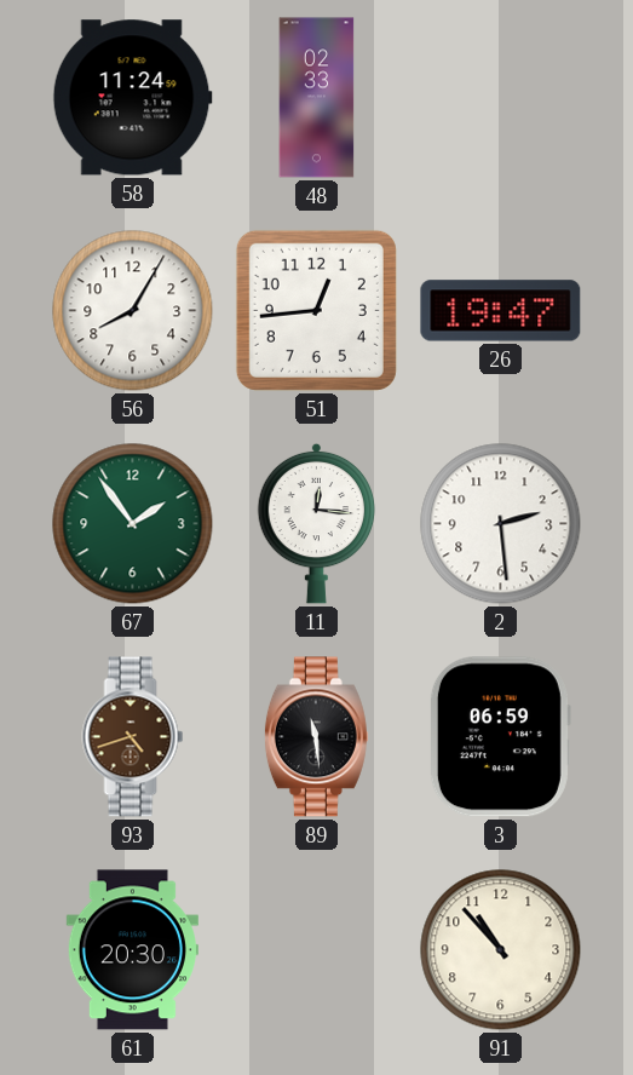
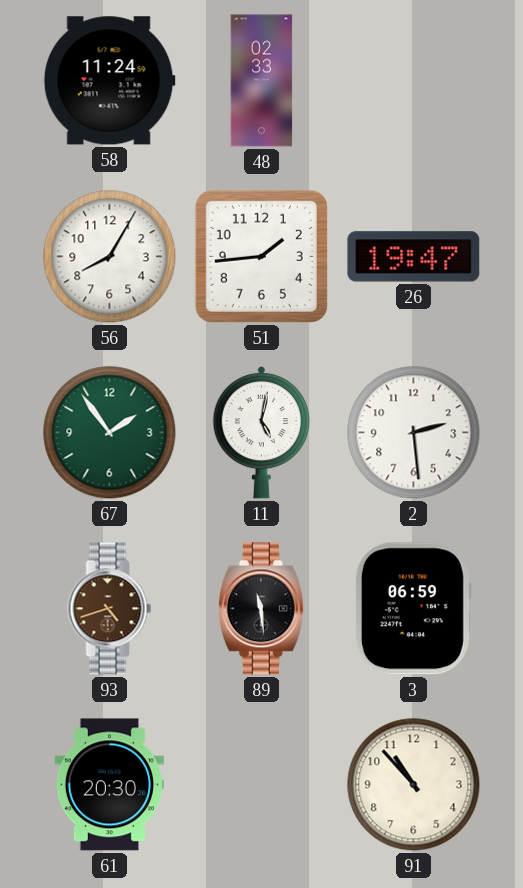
51: 12:44 -> 1:44
11: 12:16 -> 5:02
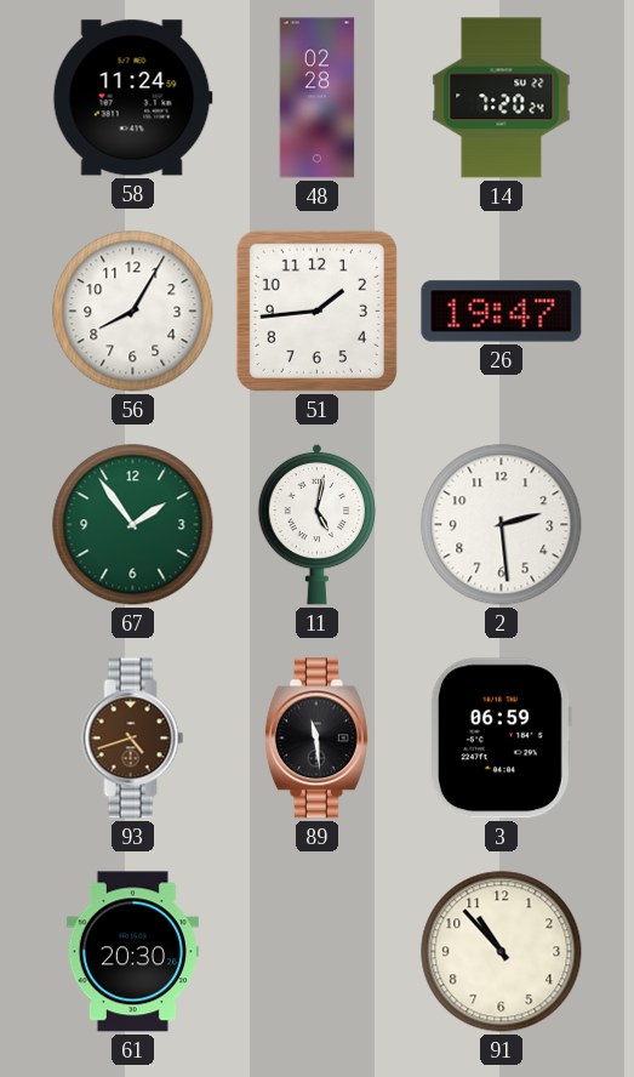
48: 02:33 -> 02:28
14: none -> 7:20
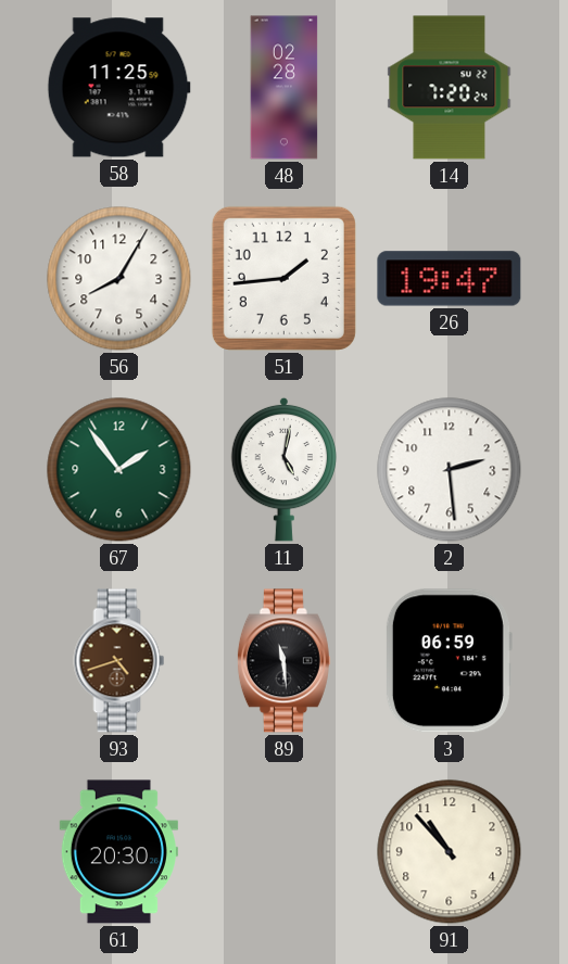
58: 11:24 -> 11:25
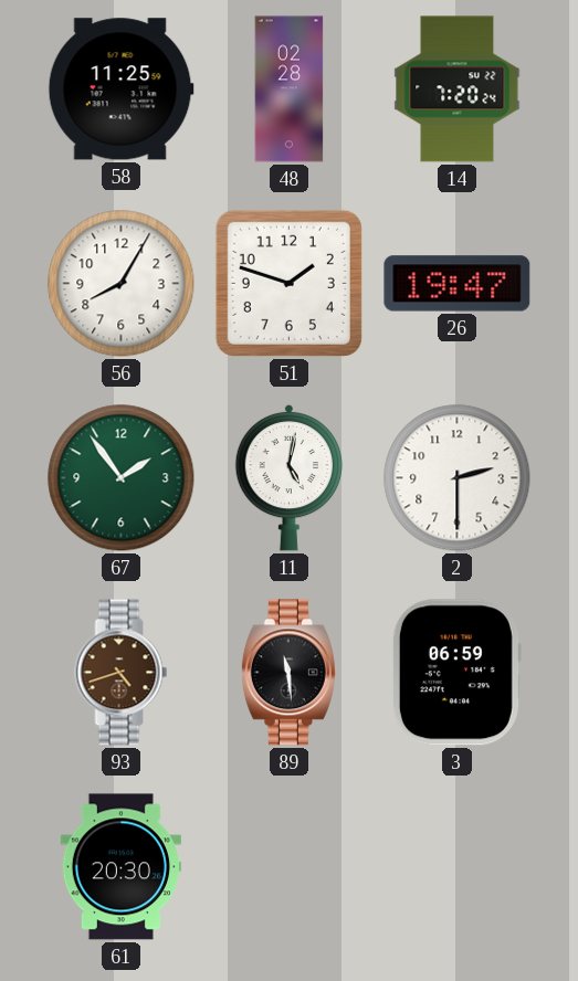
51: 1:44 -> 1:48
2: 2:29 -> 2:30
91: 10:53 -> none
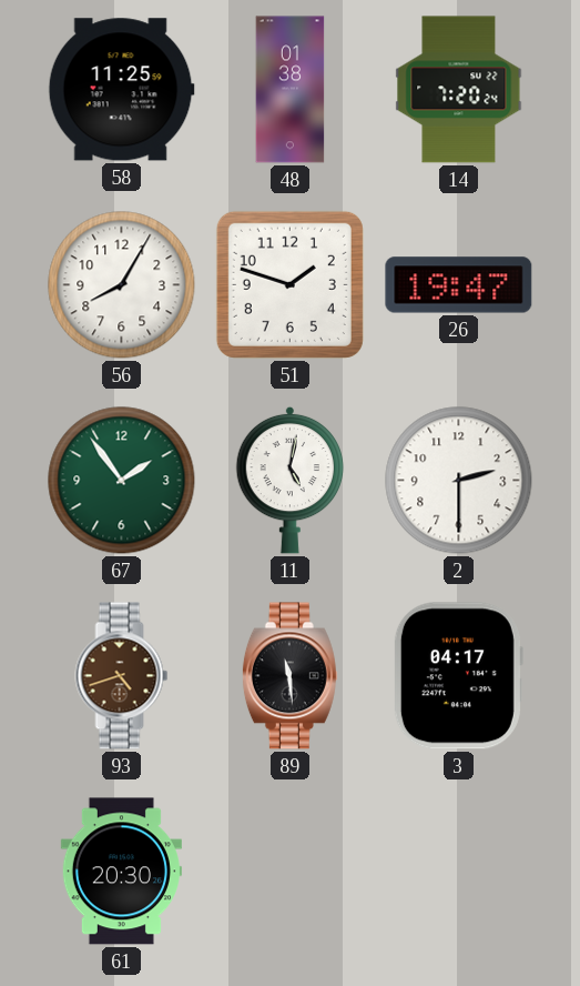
48: 02:28 -> 01:38
3: 06:59 -> 04:17
